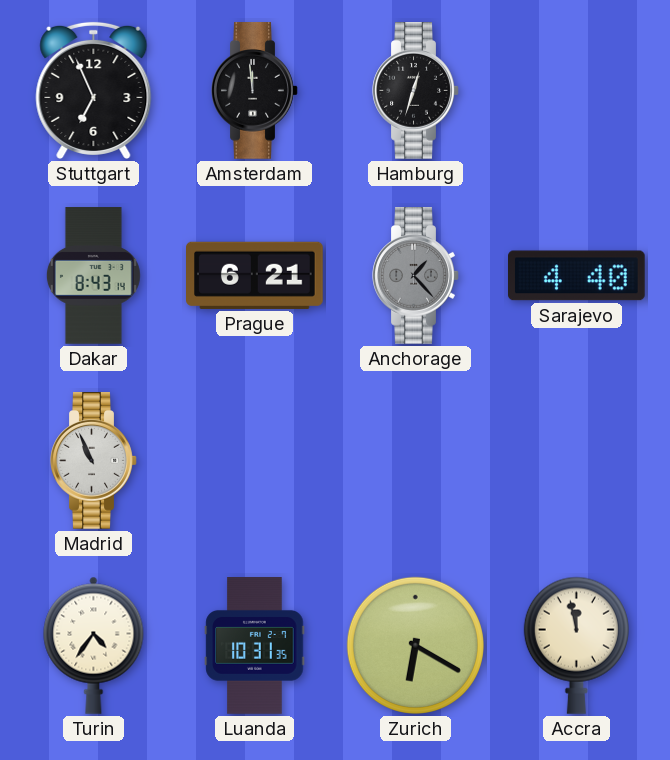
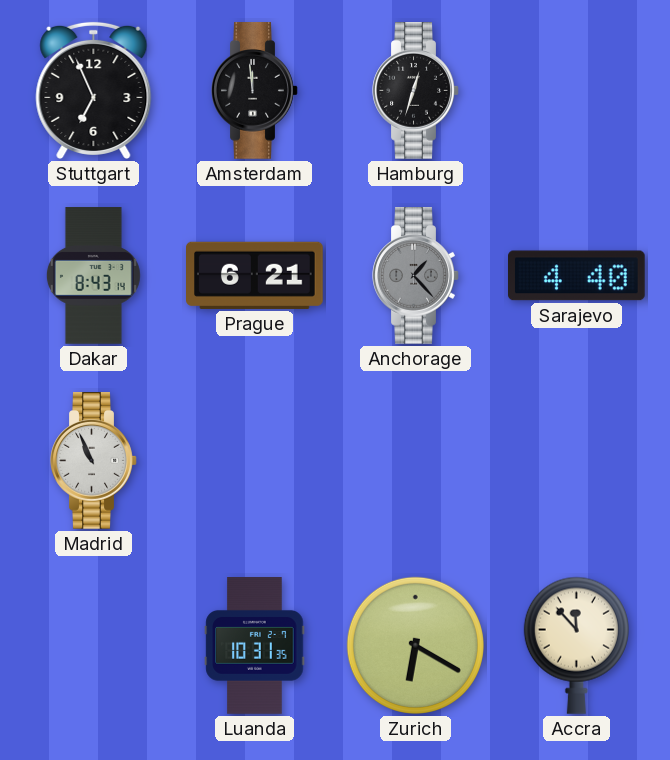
Turin: 4:36 -> none
Accra: 11:58 -> 11:53
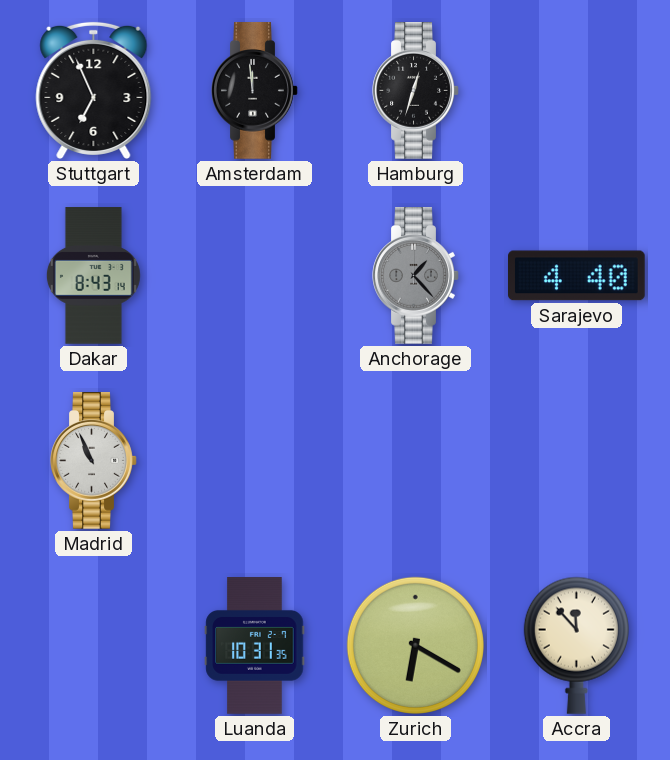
Prague: 6:21 -> none
